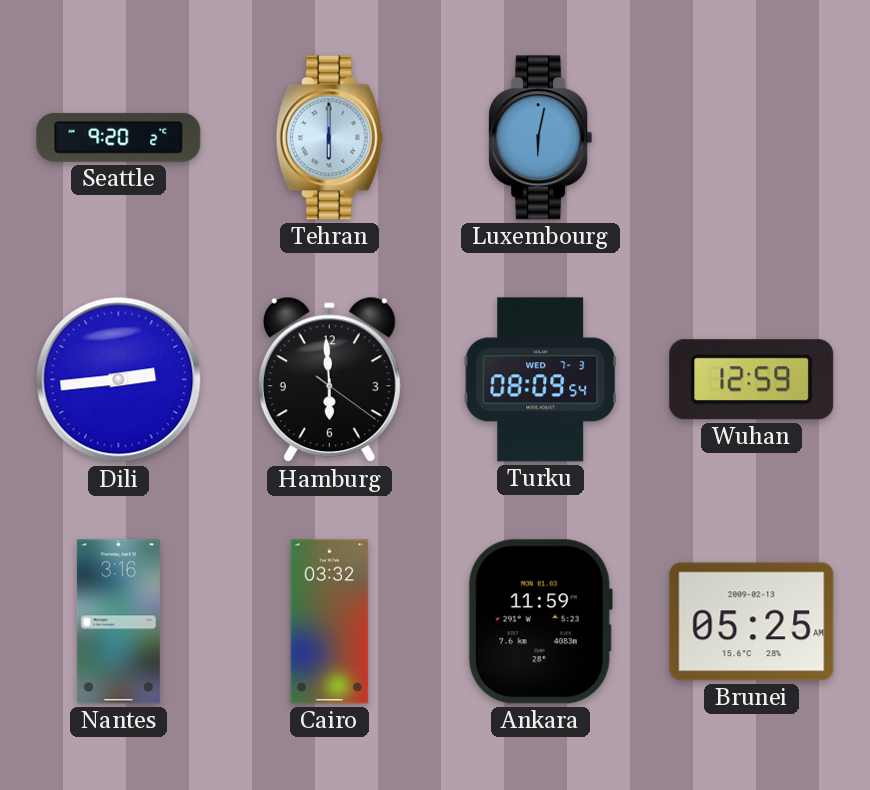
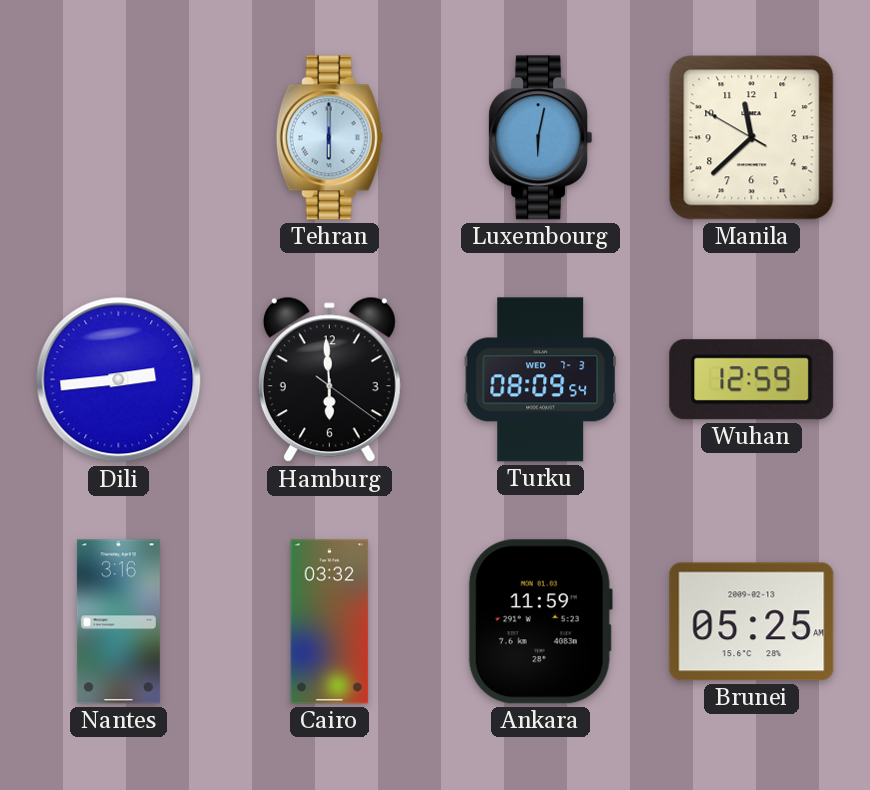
Seattle: 9:20 -> none
Manila: none -> 11:37
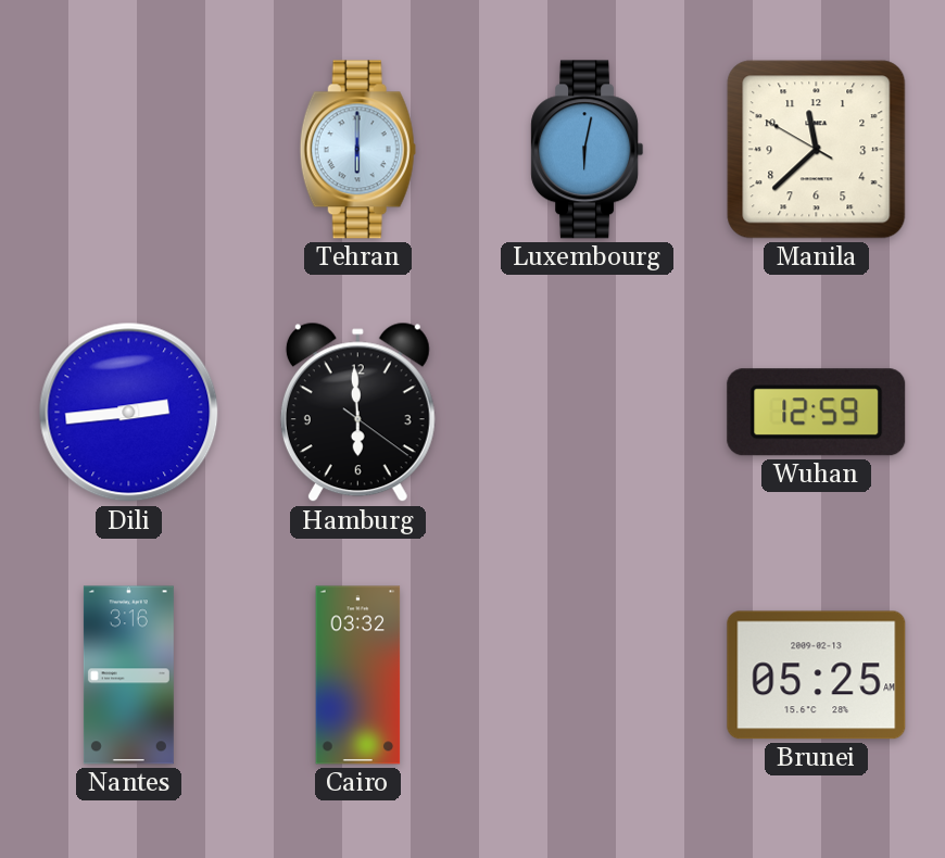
Turku: 08:09 -> none
Ankara: 11:59 -> none
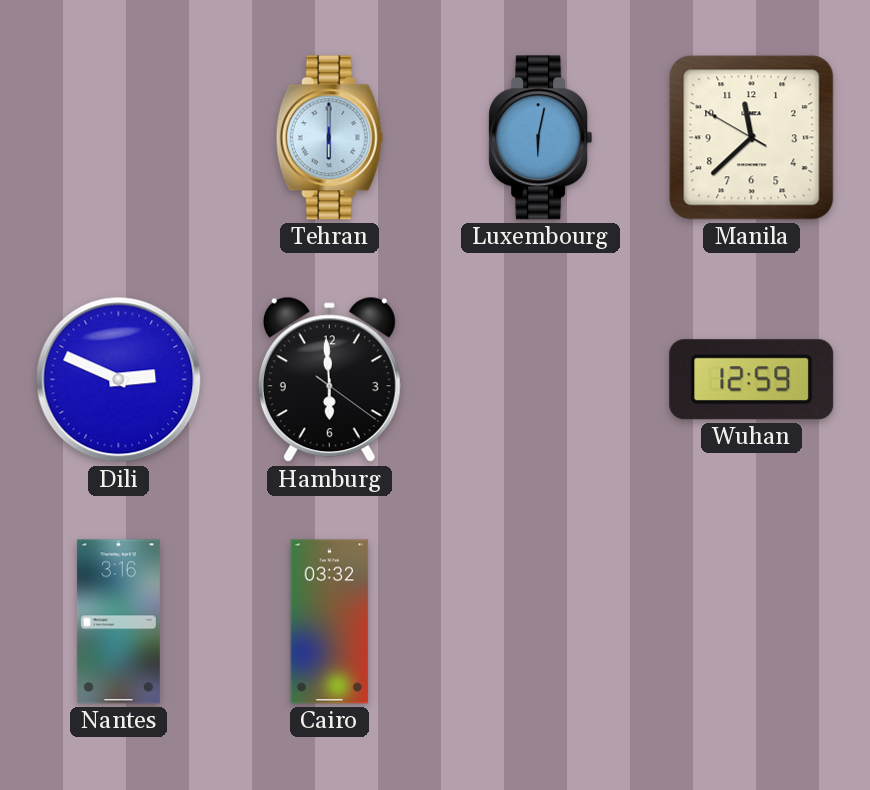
Dili: 2:44 -> 2:49
Brunei: 05:25 -> none
